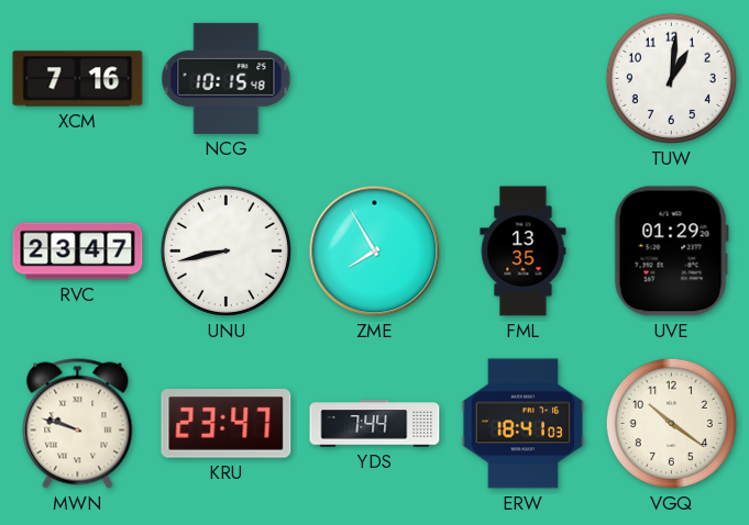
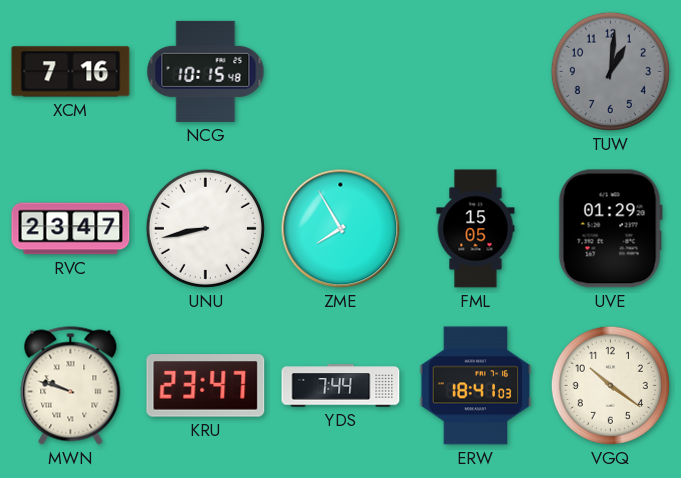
TUW dial: white -> grey
FML: 13:35 -> 15:05
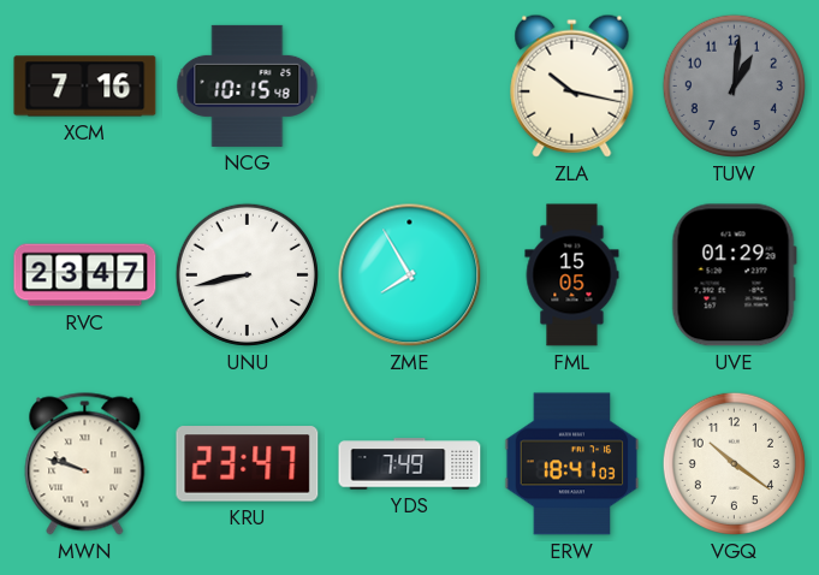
ZLA: none -> 10:17
YDS: 7:44 -> 7:49
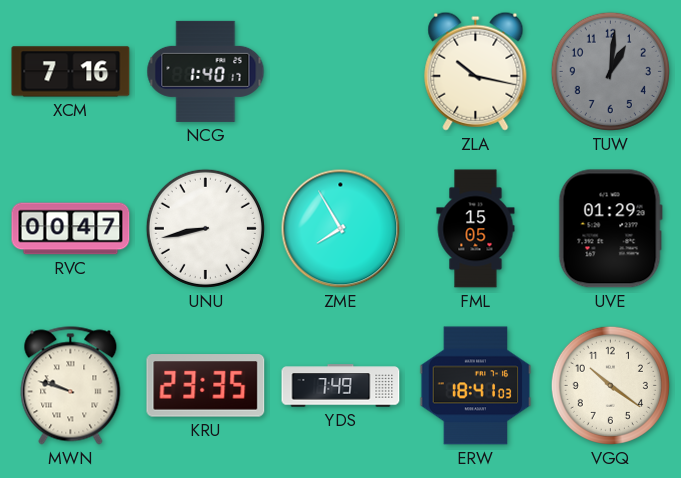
NCG: 10:15 -> 1:40
RVC: 23:47 -> 00:47
KRU: 23:47 -> 23:35
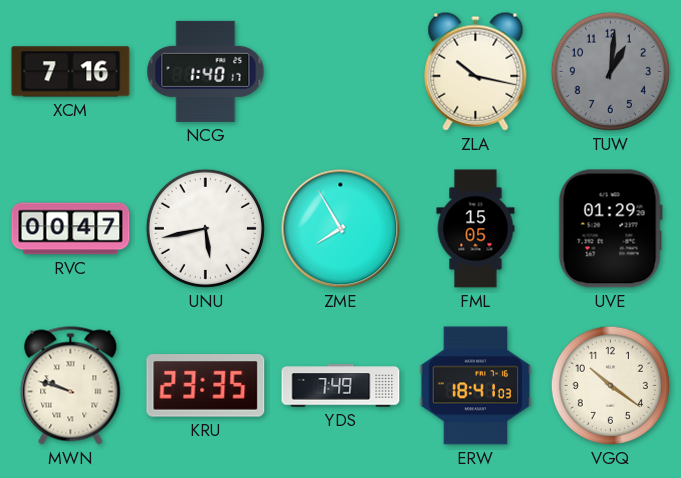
UNU: 8:43 -> 5:43
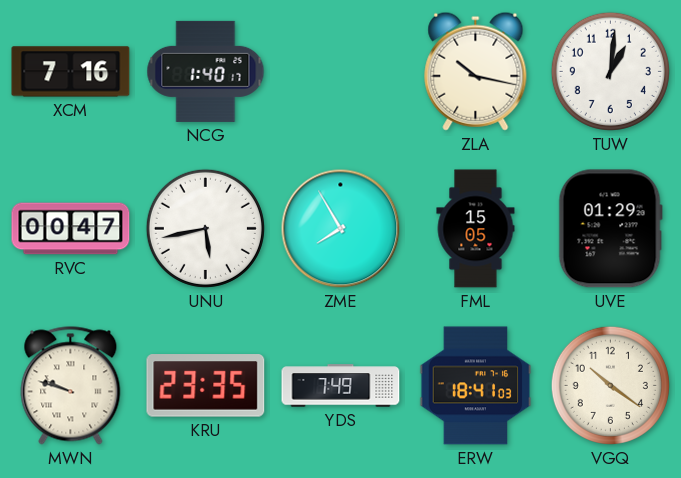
TUW dial: grey -> white
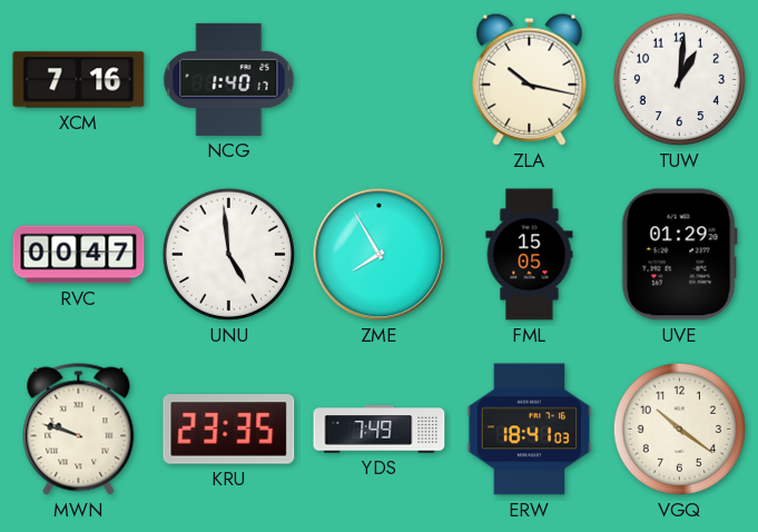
UNU: 5:43 -> 4:59
